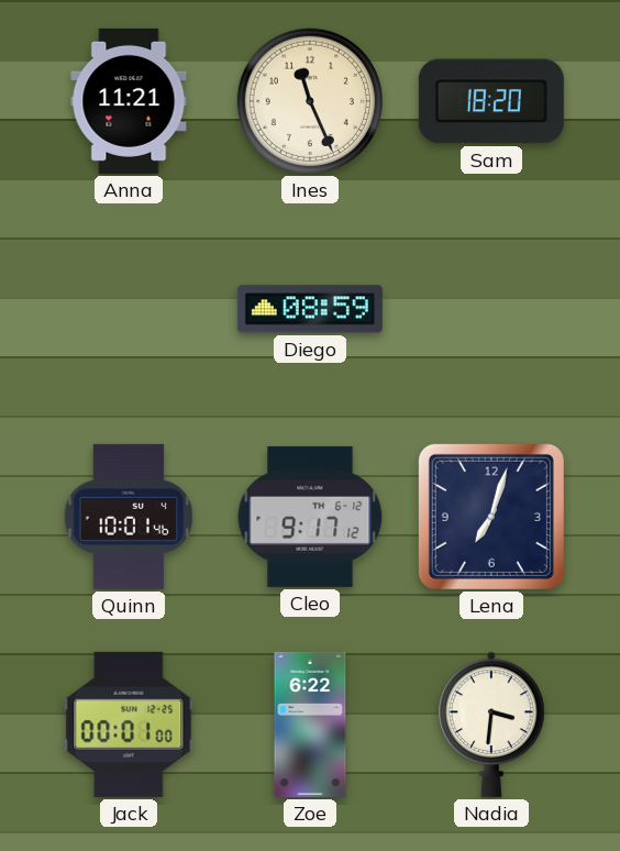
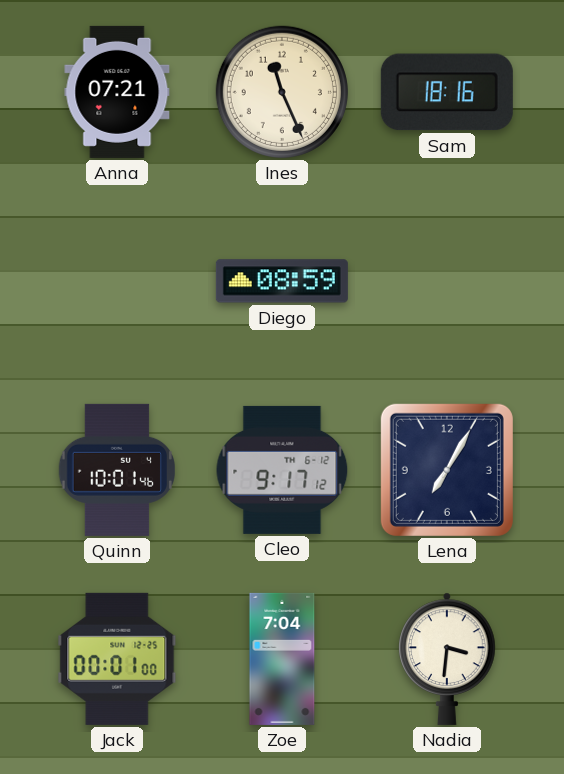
Anna: 11:21 -> 07:21
Sam: 18:20 -> 18:16
Lena: 7:03 -> 7:05
Zoe: 6:22 -> 7:04
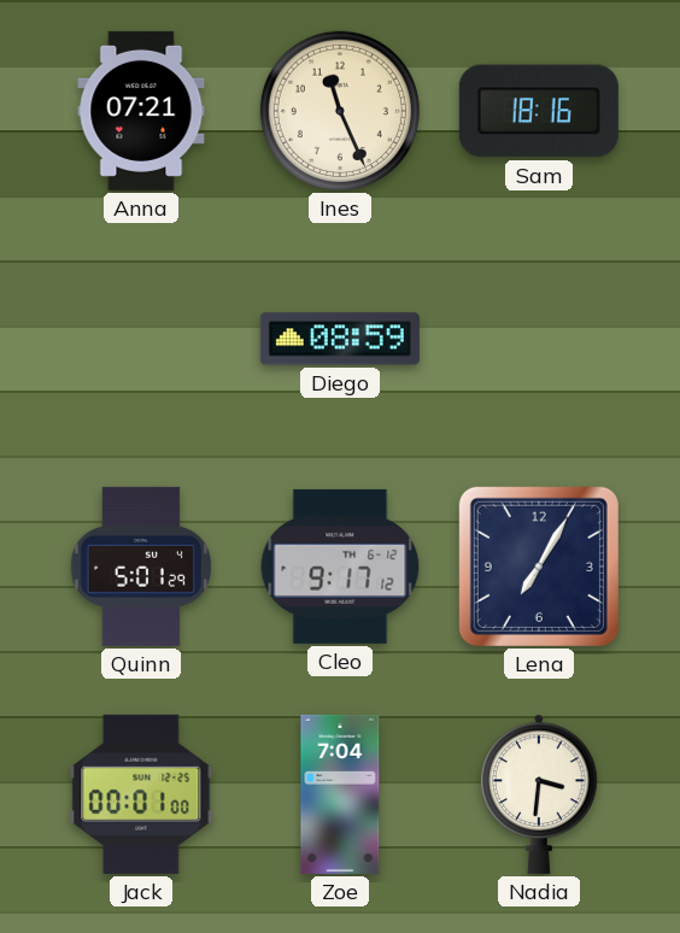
Quinn: 10:01 -> 5:01
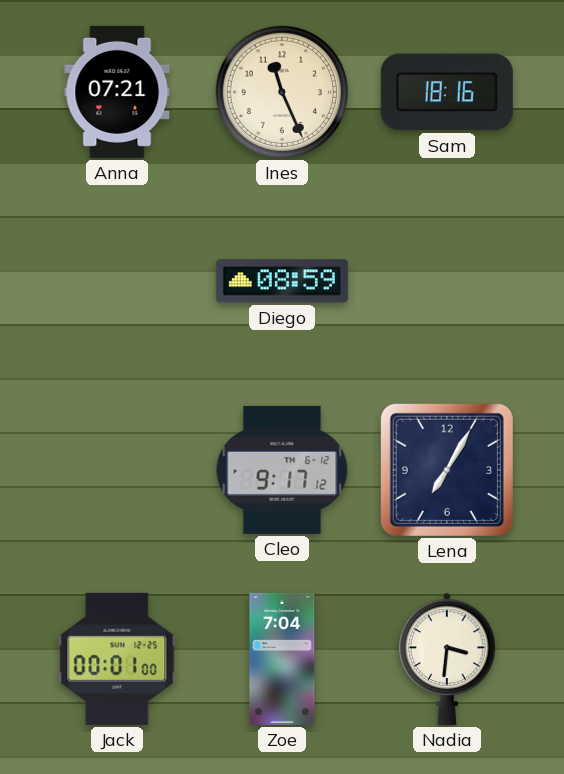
Quinn: 5:01 -> none
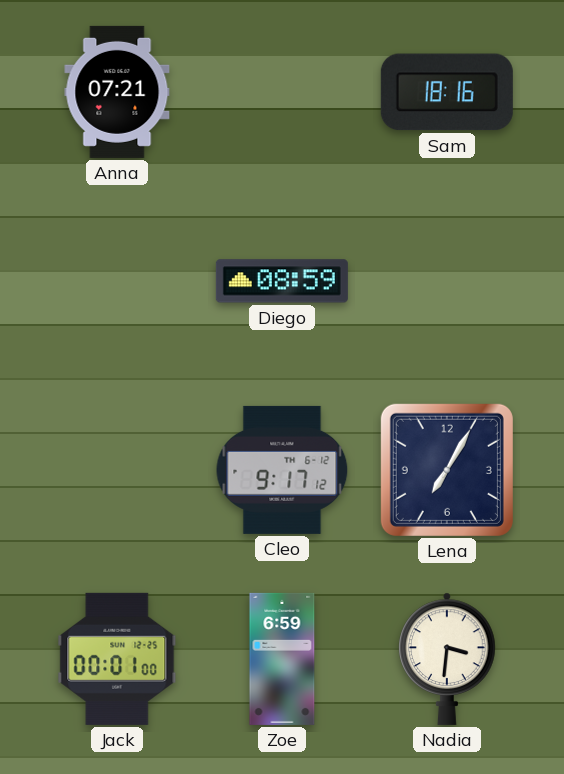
Ines: 11:26 -> none
Zoe: 7:04 -> 6:59
